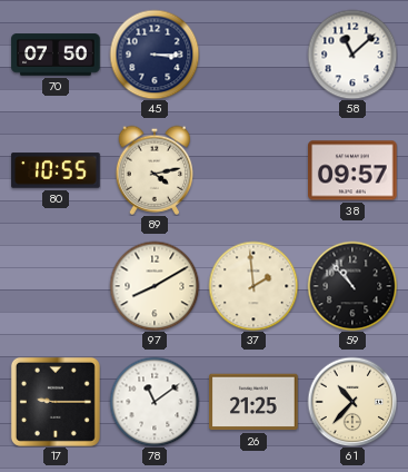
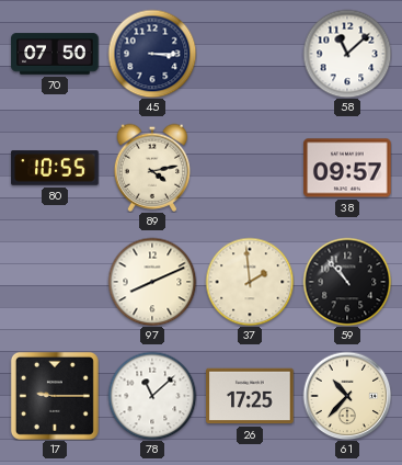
97: 8:10 -> 8:11
78: 11:09 -> 11:08
26: 21:25 -> 17:25
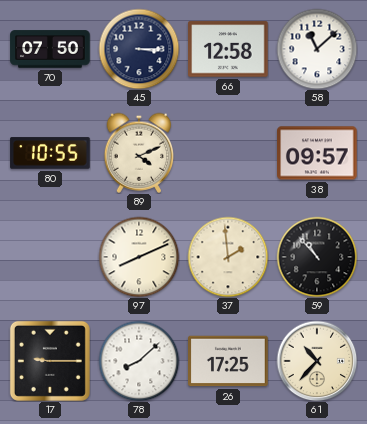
66: none -> 12:58
89: 4:13 -> 4:11
78: 11:08 -> 8:08
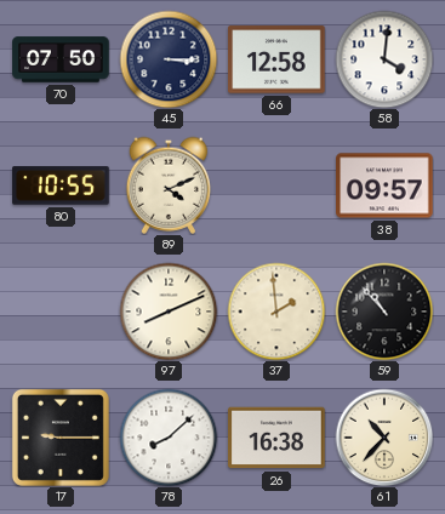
58: 11:08 -> 4:01
26: 17:25 -> 16:38
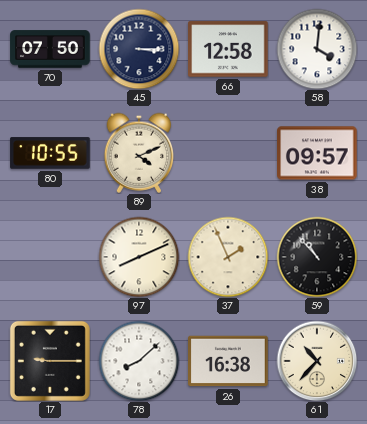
37: 1:59 -> 1:56
